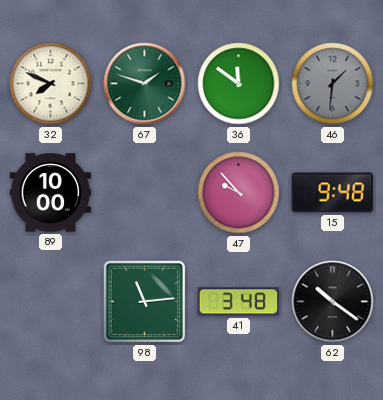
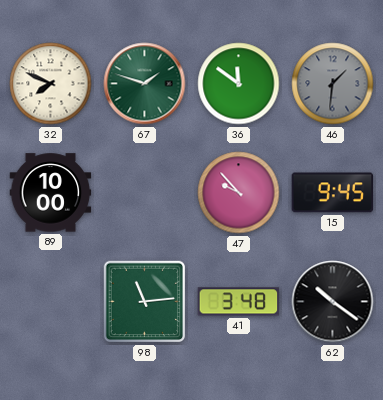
15: 9:48 -> 9:45
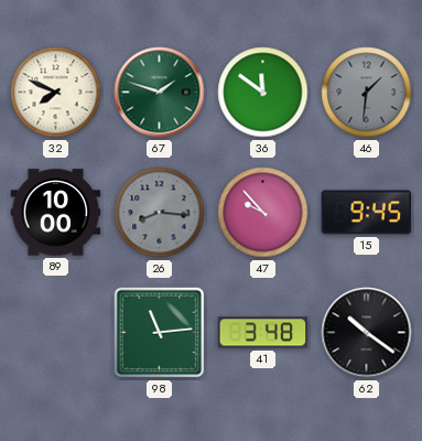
26: none -> 8:16
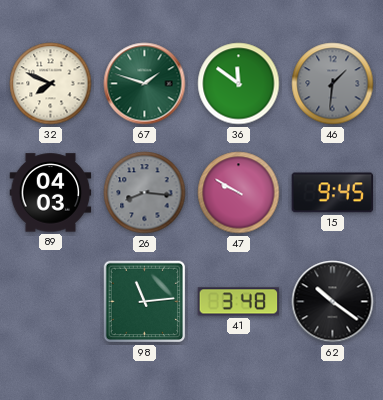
89: 10:00 -> 04:03
47: 9:53 -> 9:50
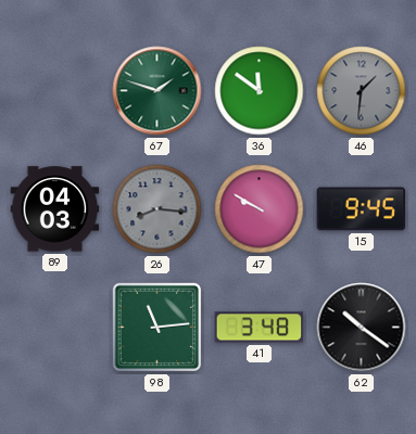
32: 7:49 -> none
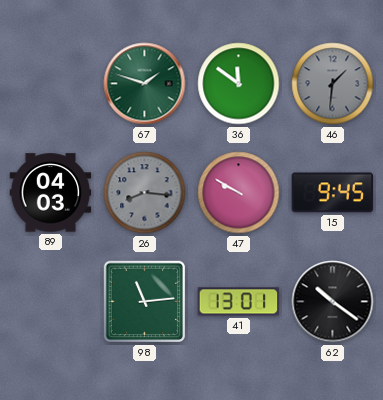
41: 3:48 -> 13:01
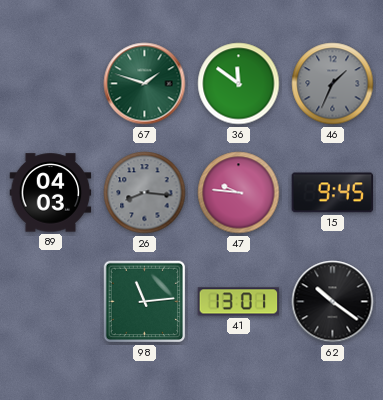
46: 1:31 -> 1:34
47: 9:50 -> 9:46
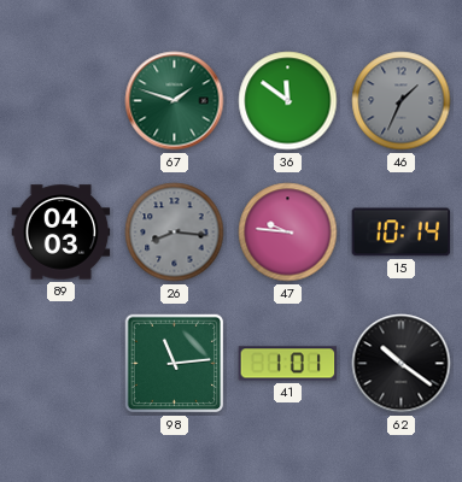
15: 9:45 -> 10:14
41: 13:01 -> 1:01
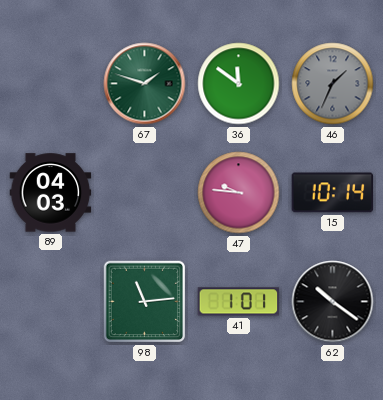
26: 8:16 -> none
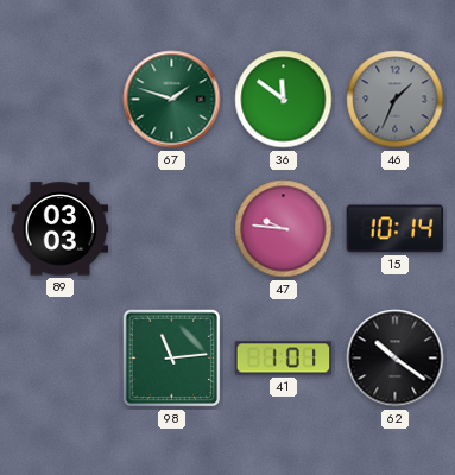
89: 04:03 -> 03:03
